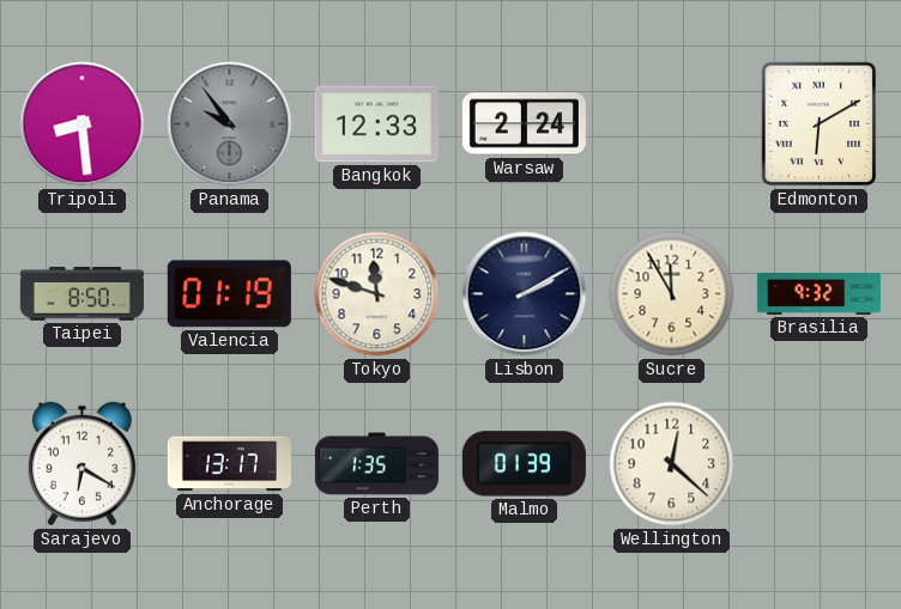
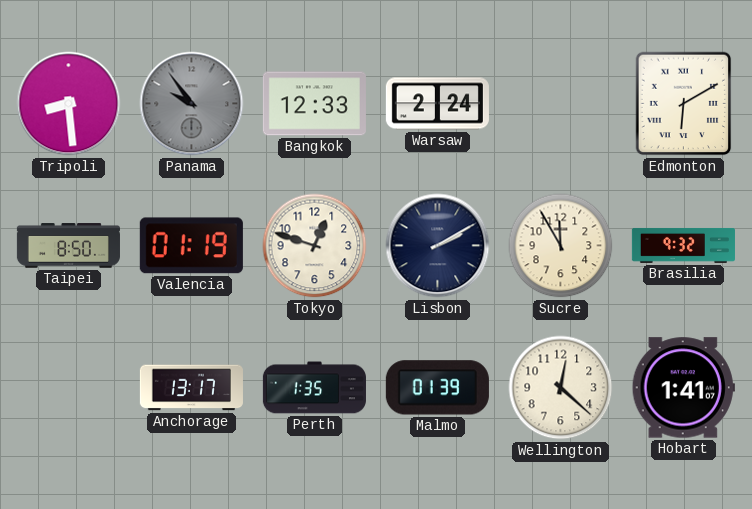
Tokyo: 11:48 -> 12:48
Sarajevo: 6:20 -> none
Hobart: none -> 1:41
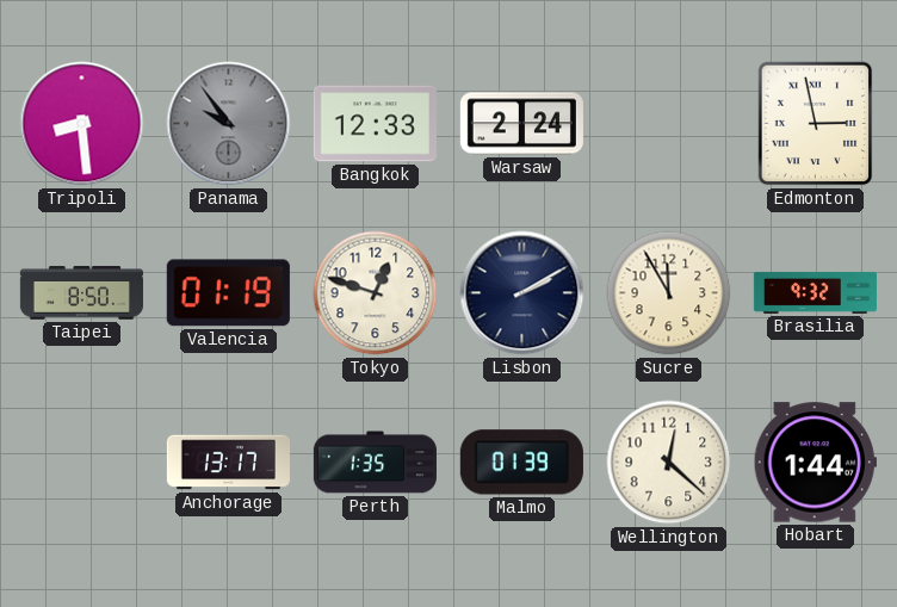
Edmonton: 6:10 -> 2:58
Hobart: 1:41 -> 1:44
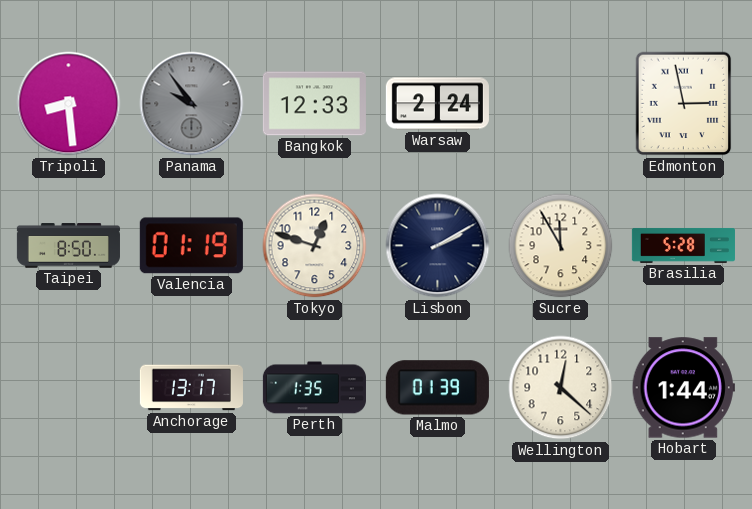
Brasilia: 9:32 -> 5:28
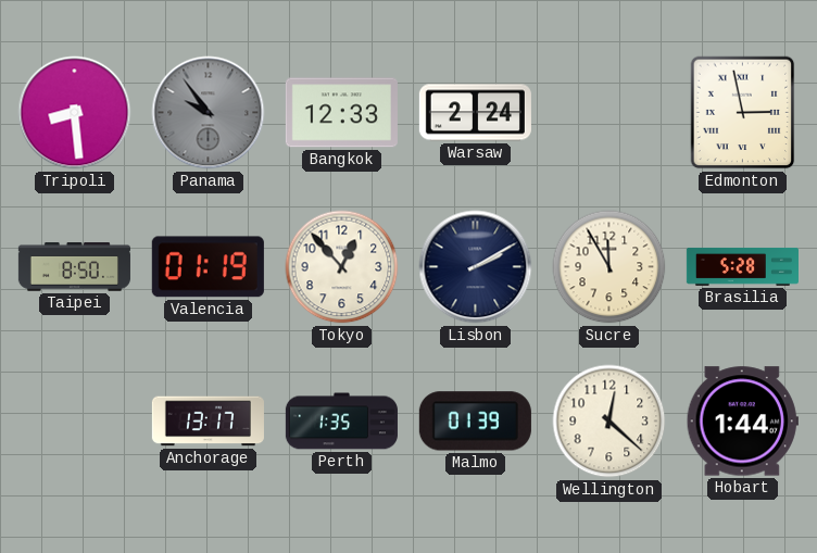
Tokyo: 12:48 -> 12:53
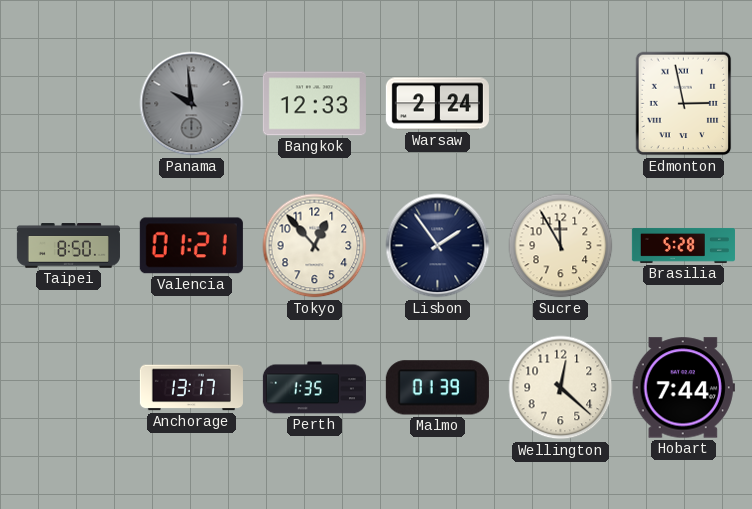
Tripoli: 8:29 -> none
Panama: 9:54 -> 9:59
Valencia: 01:19 -> 01:21
Lisbon: 2:10 -> 1:54
Hobart: 1:44 -> 7:44
